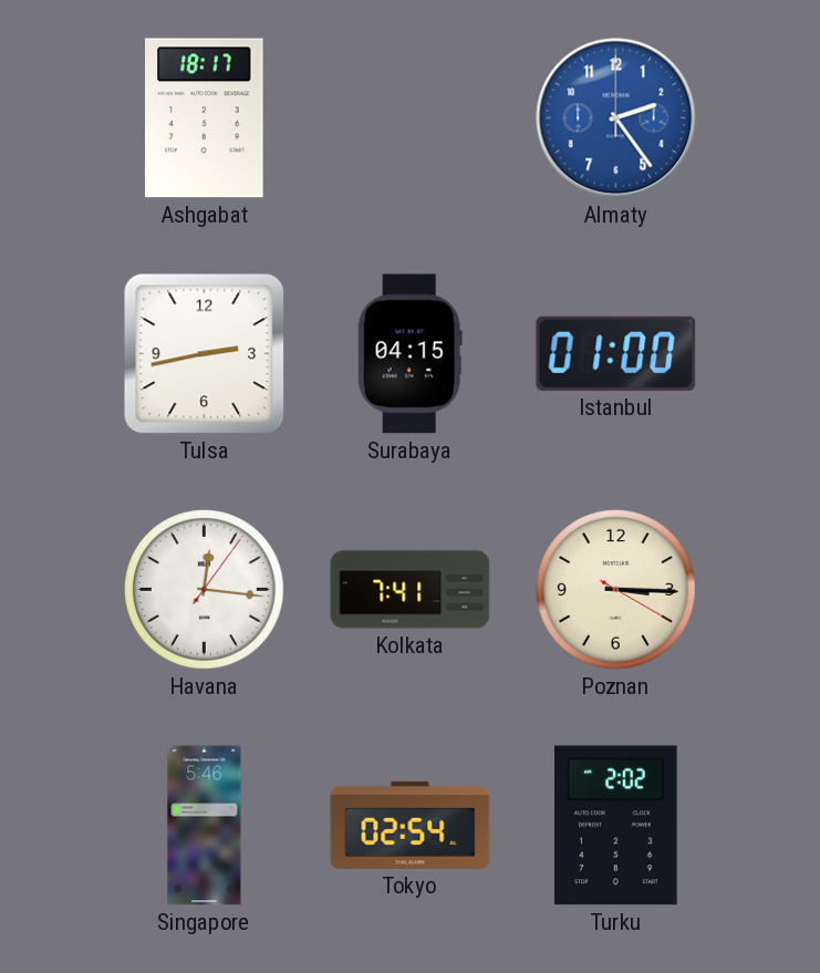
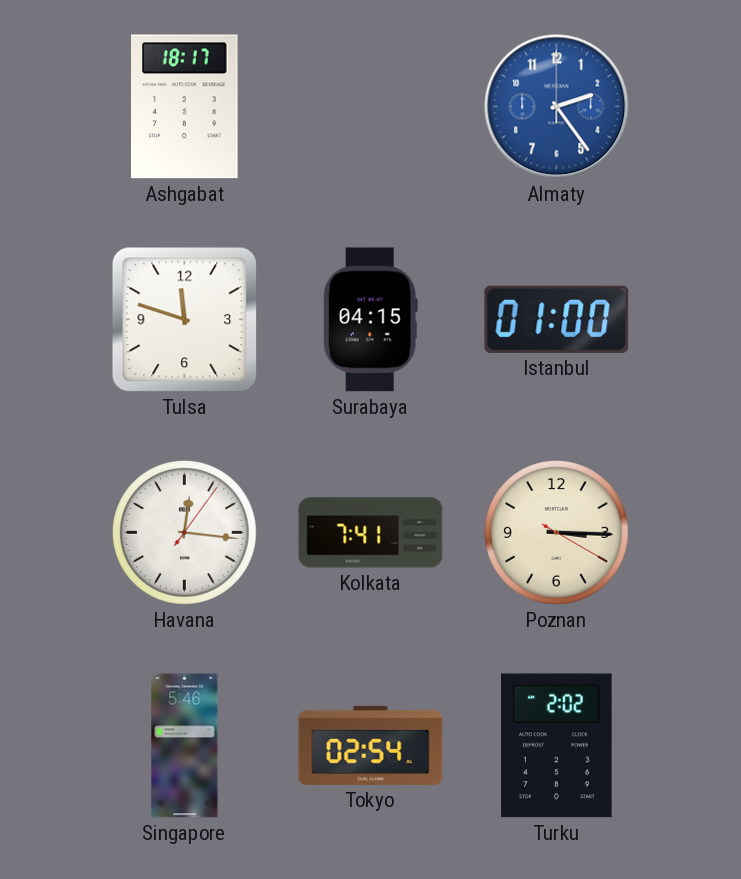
Tulsa: 2:43 -> 11:48
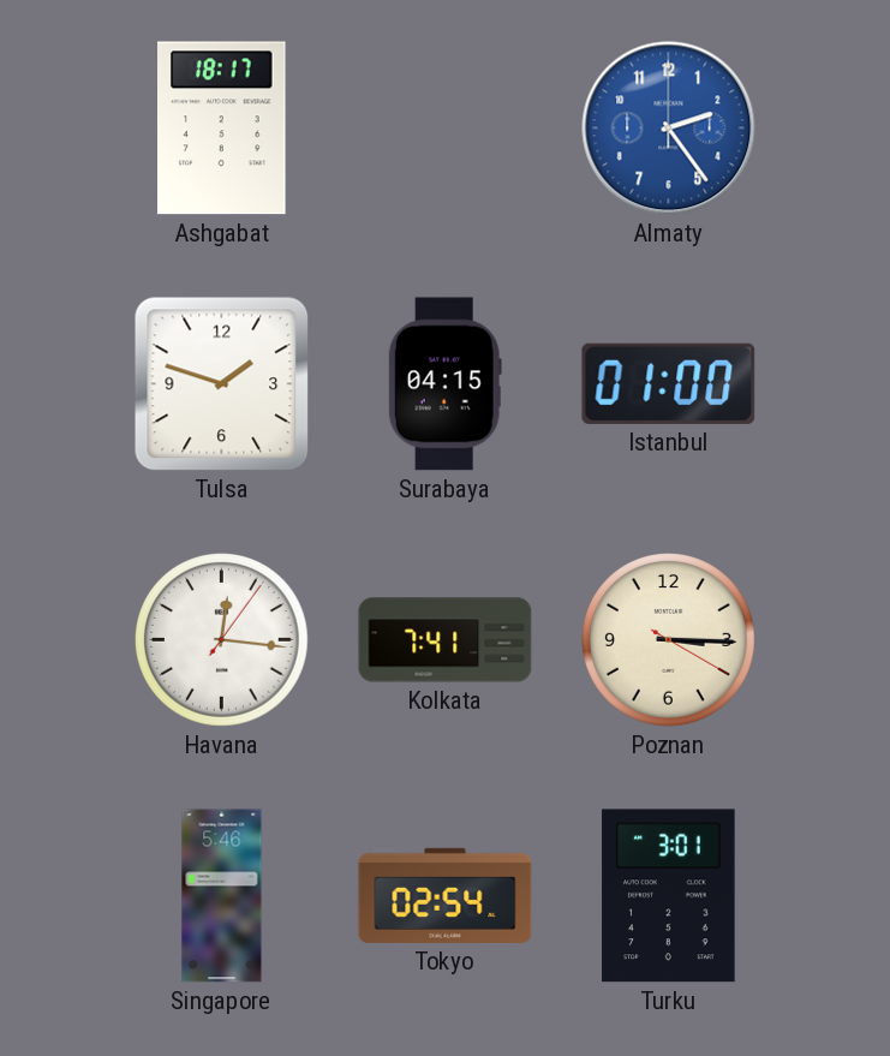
Tulsa: 11:48 -> 1:48
Turku: 2:02 -> 3:01
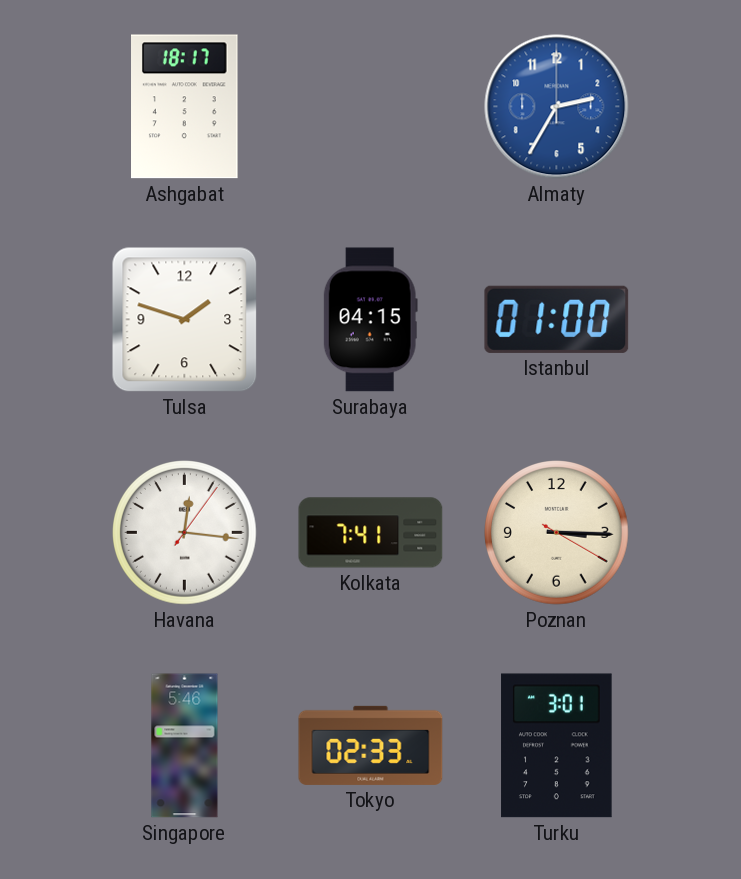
Almaty: 2:24 -> 2:35
Tokyo: 02:54 -> 02:33
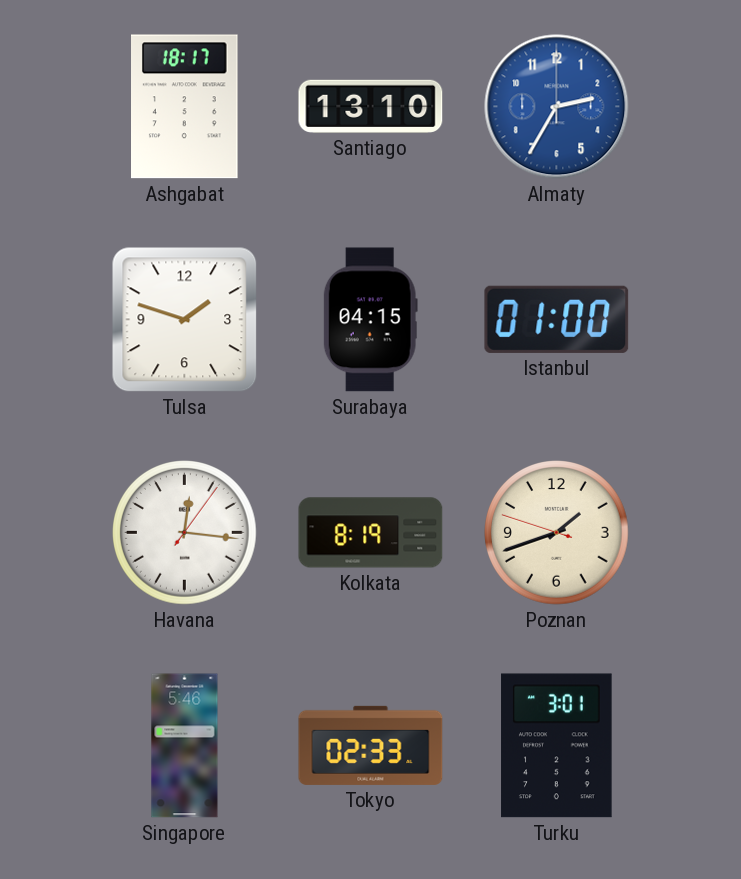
Santiago: none -> 13:10
Kolkata: 7:41 -> 8:19
Poznan: 3:15 -> 1:41
